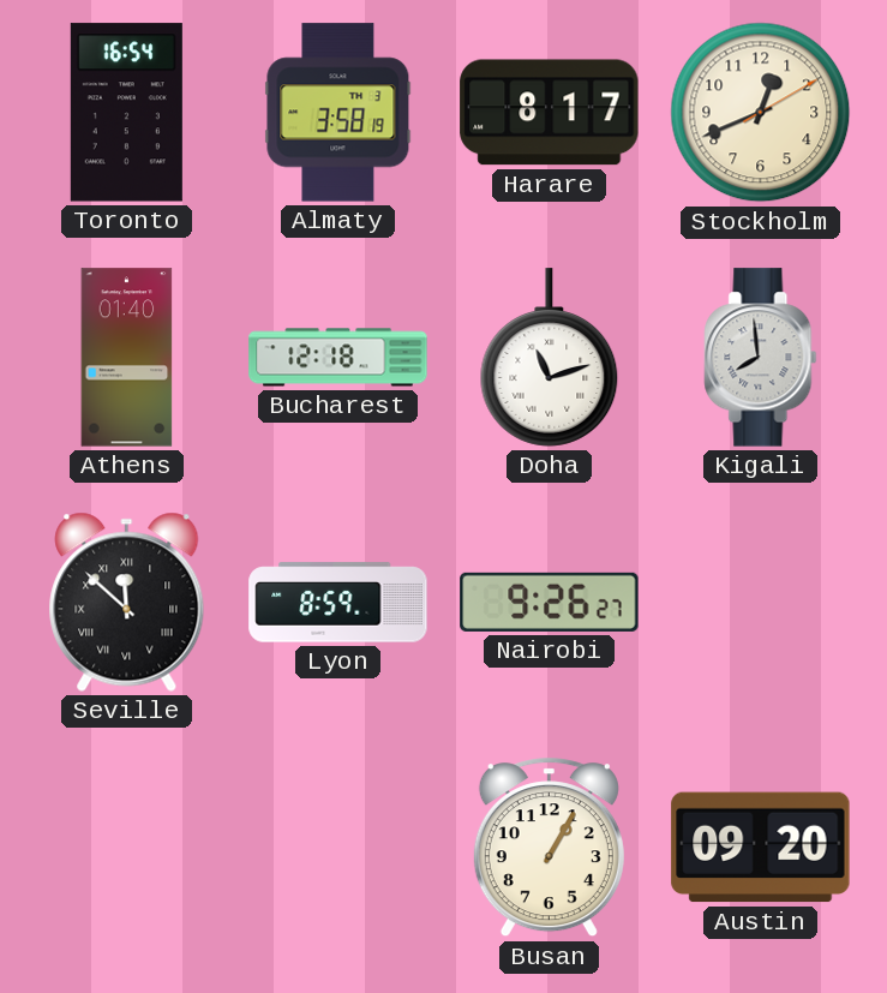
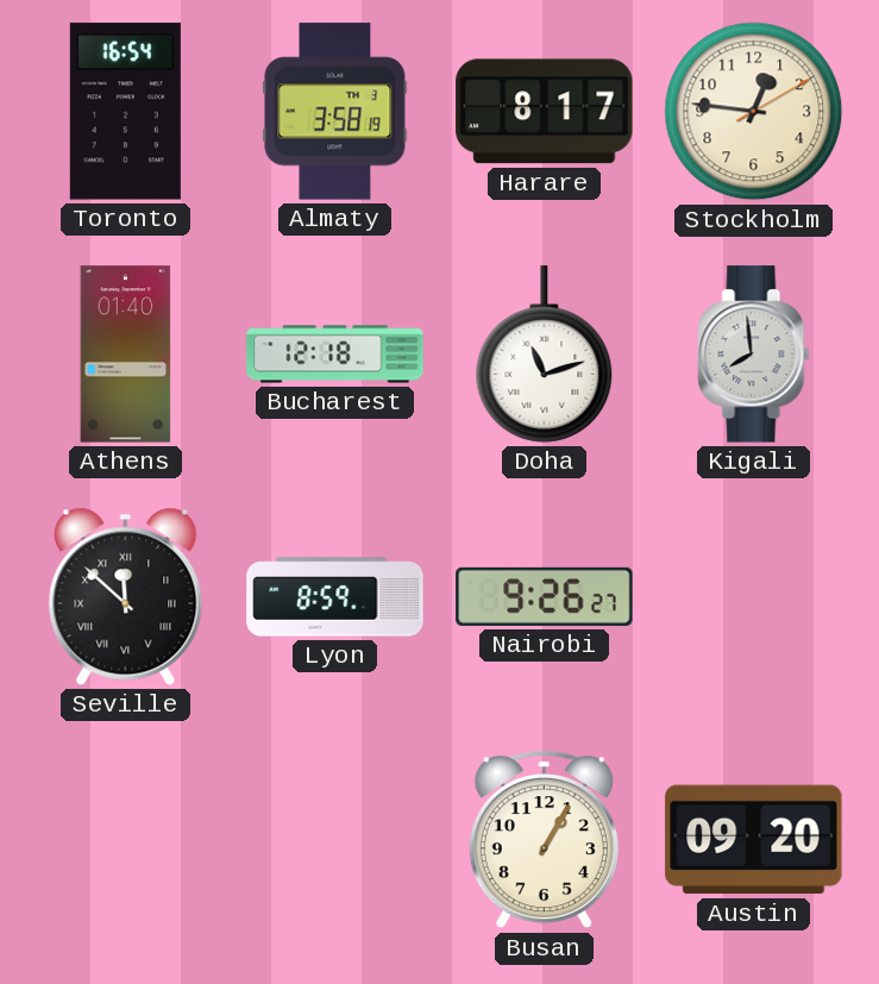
Stockholm: 12:41 -> 12:46
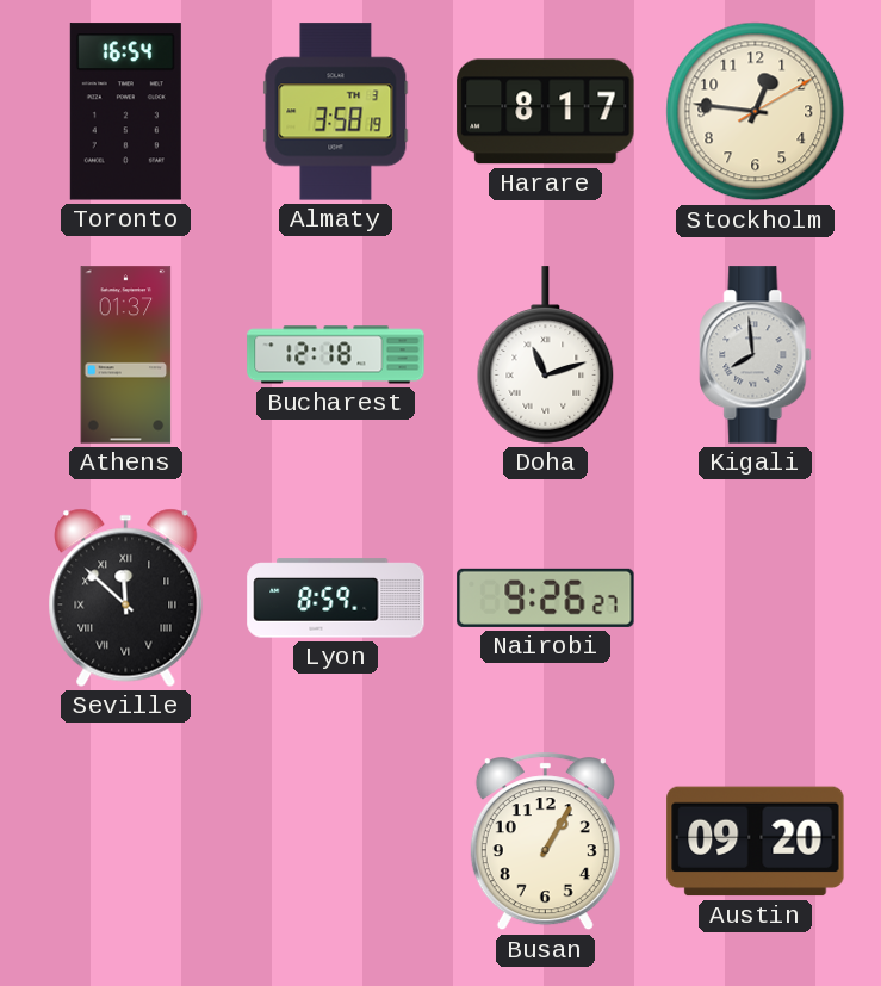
Athens: 01:40 -> 01:37
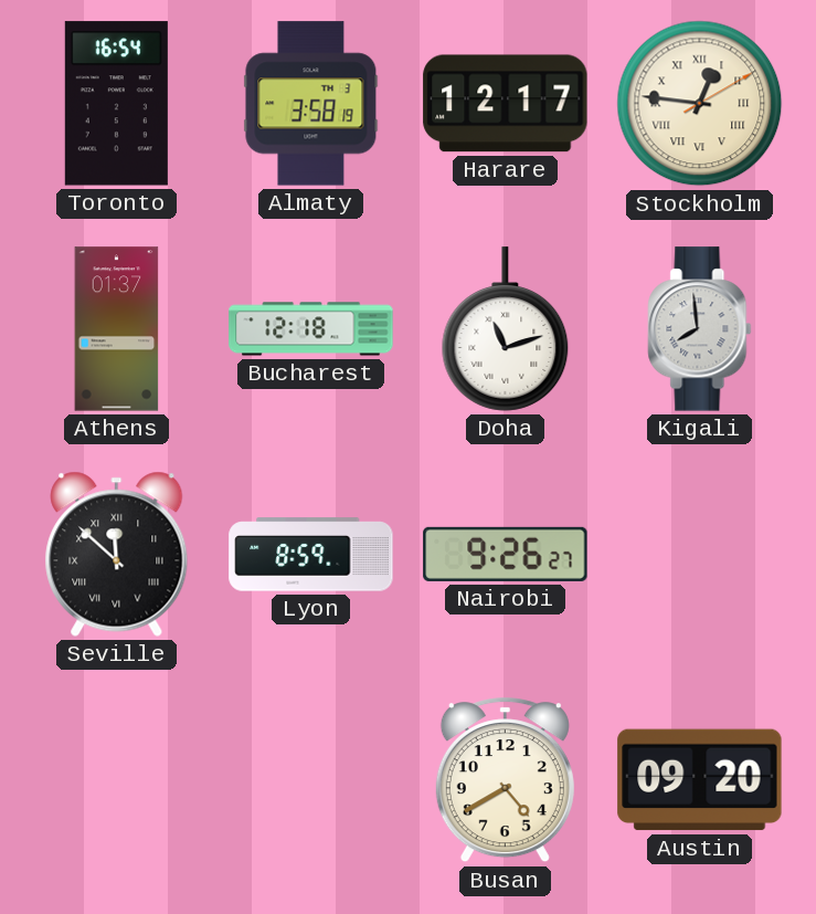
Harare: 8:17 -> 12:17
Stockholm numerals: Arabic -> Roman
Busan: 1:05 -> 4:40
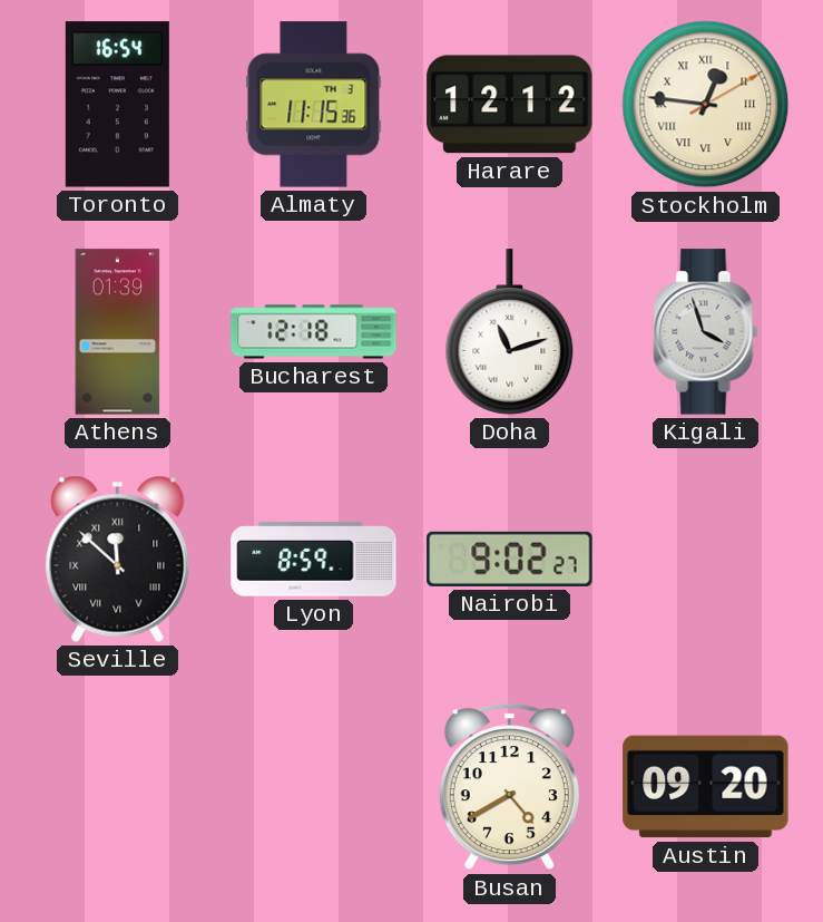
Almaty: 3:58 -> 11:15
Harare: 12:17 -> 12:12
Athens: 01:37 -> 01:39
Kigali: 7:59 -> 3:57
Nairobi: 9:26 -> 9:02
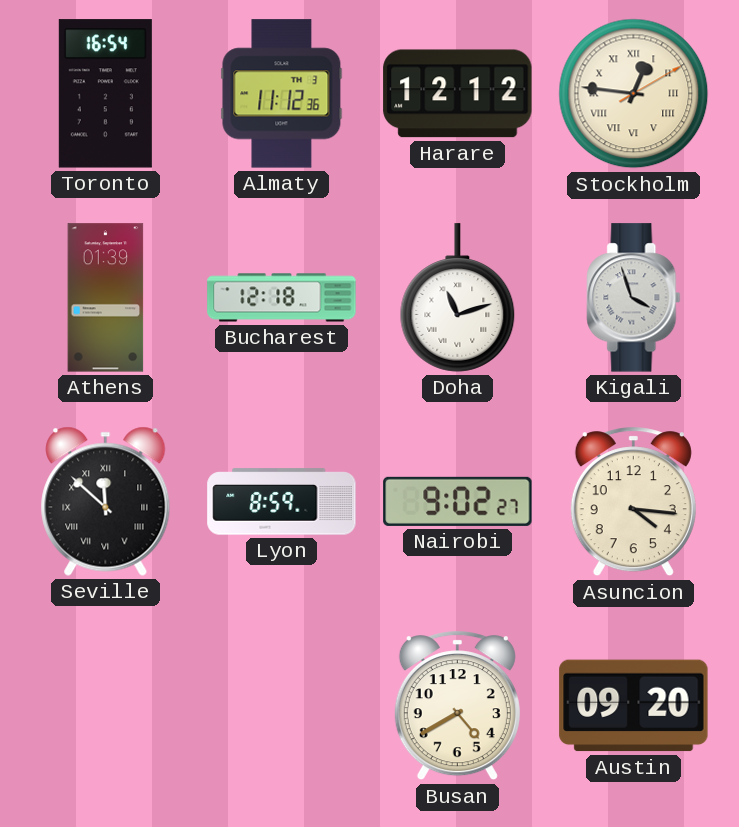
Almaty: 11:15 -> 11:12
Asuncion: none -> 4:16
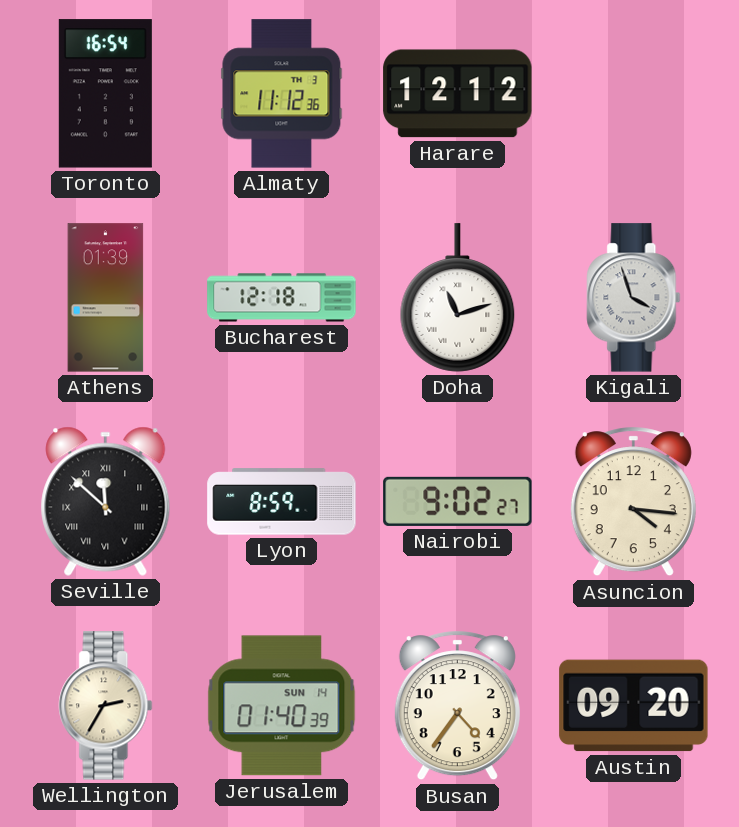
Stockholm: 12:46 -> none
Wellington: none -> 2:35
Jerusalem: none -> 01:40
Busan: 4:40 -> 4:36
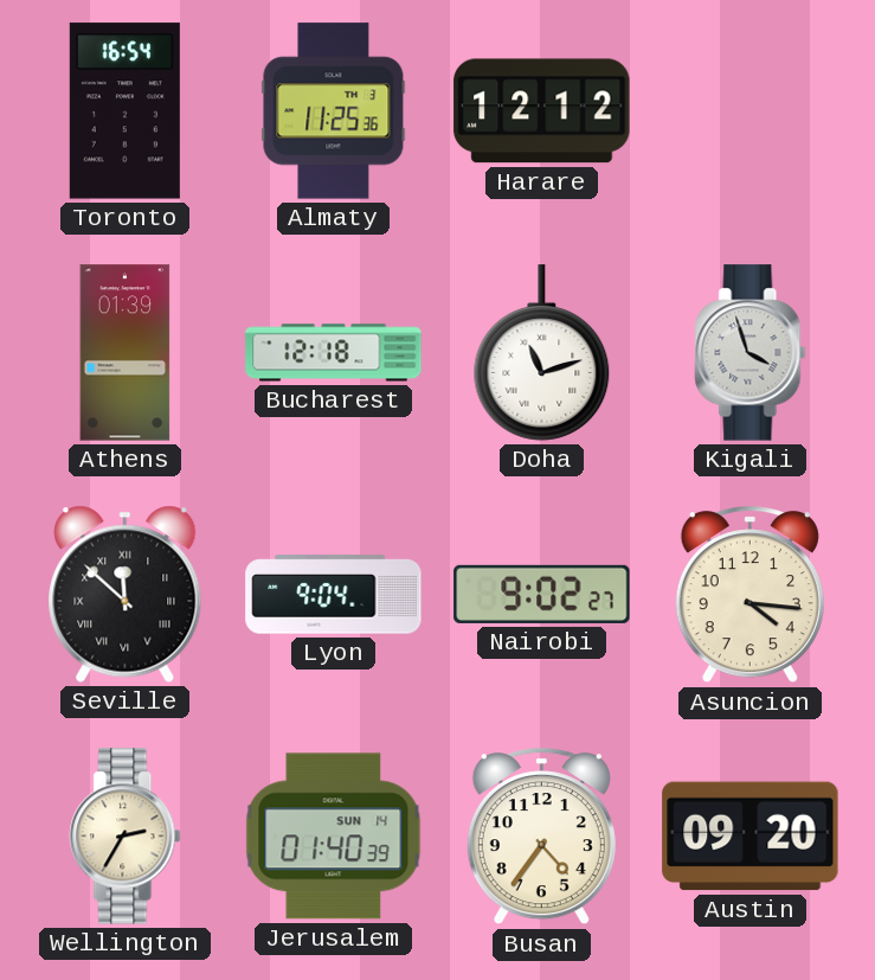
Almaty: 11:12 -> 11:25
Lyon: 8:59 -> 9:04
